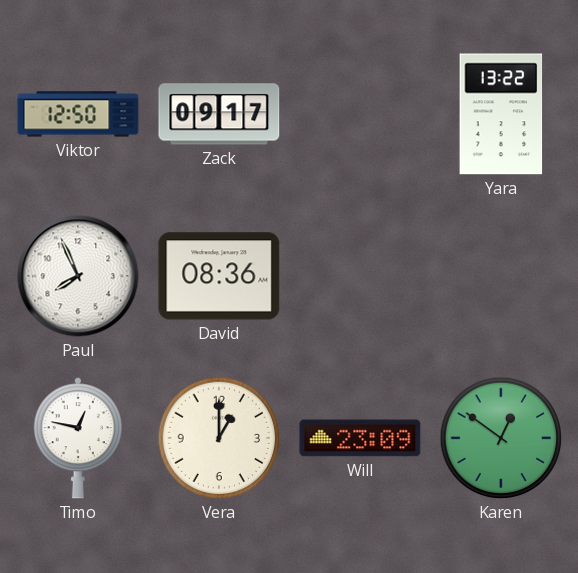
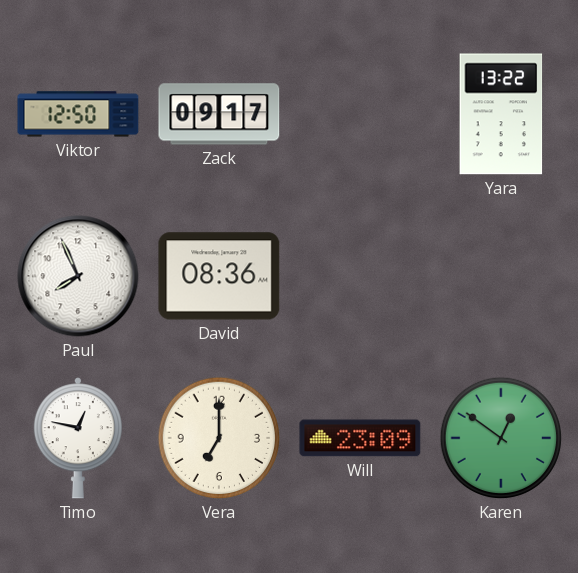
Vera: 1:00 -> 7:00
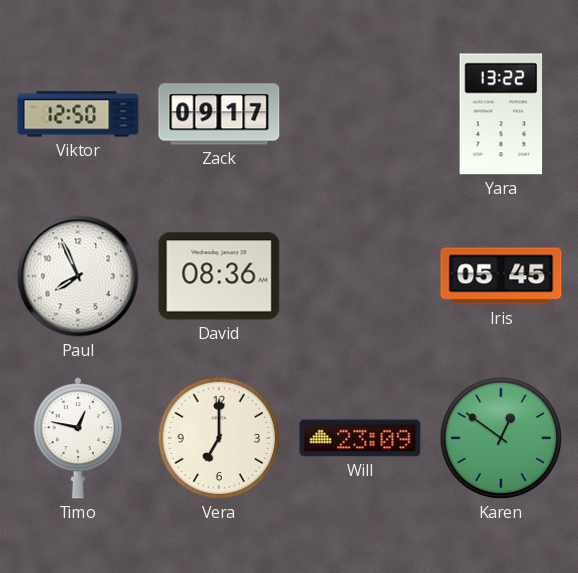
Iris: none -> 05:45
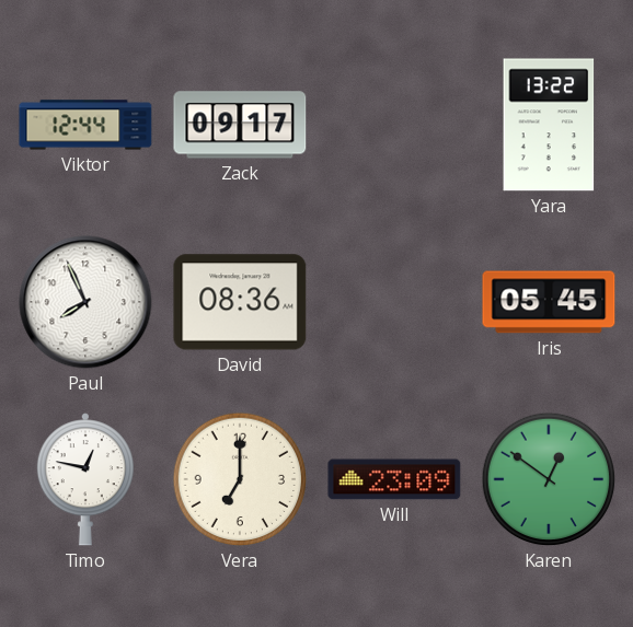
Viktor: 12:50 -> 12:44
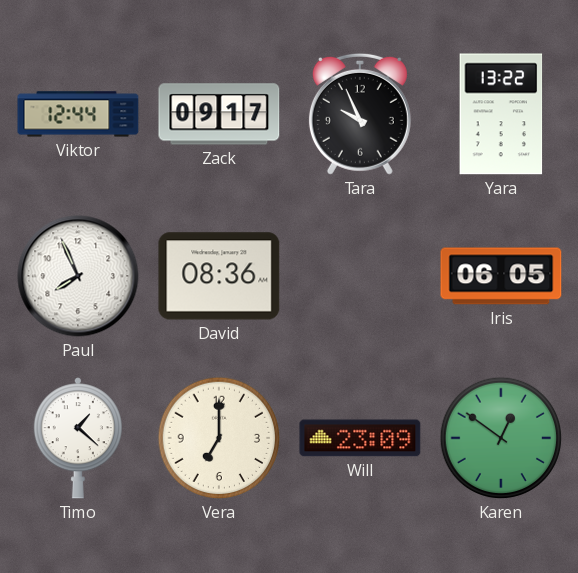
Tara: none -> 9:56
Iris: 05:45 -> 06:05
Timo: 12:47 -> 1:22
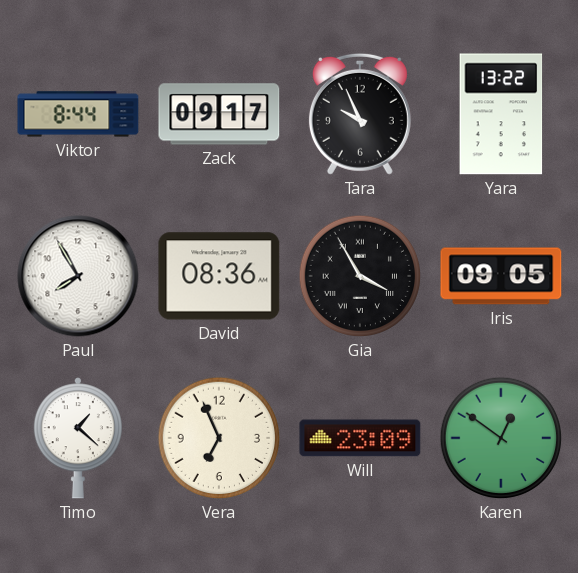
Viktor: 12:44 -> 8:44
Paul: 7:56 -> 7:55
Gia: none -> 3:55
Iris: 06:05 -> 09:05
Vera: 7:00 -> 6:56
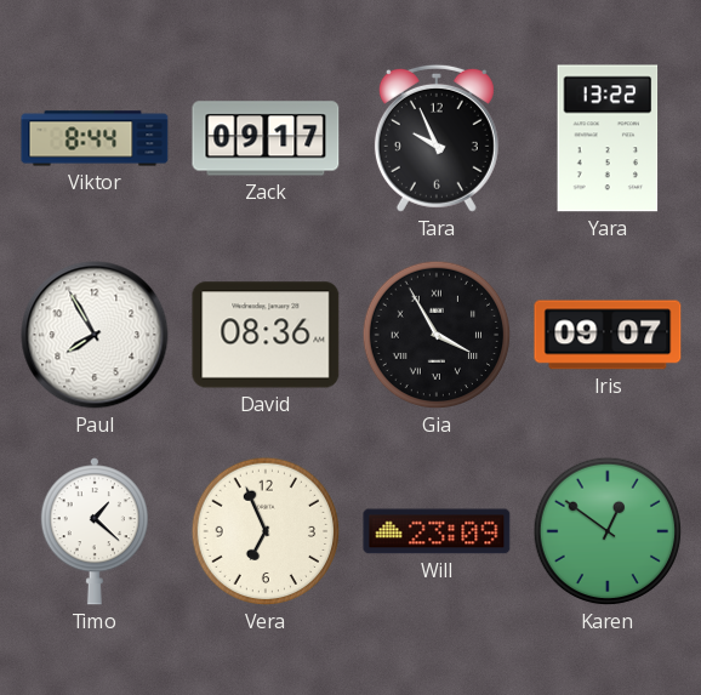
Iris: 09:05 -> 09:07
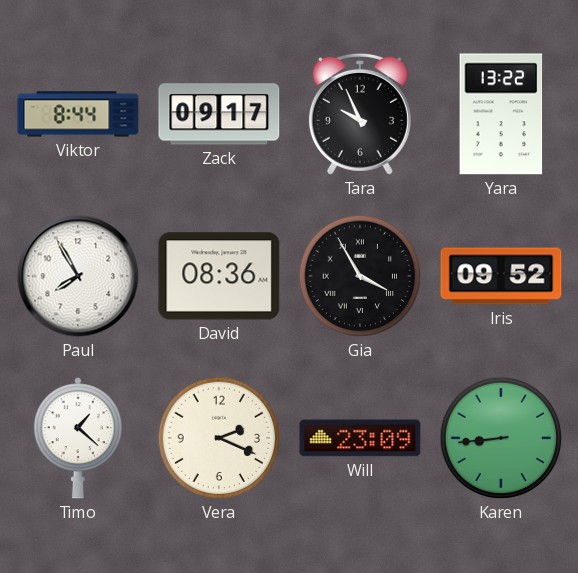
Iris: 09:07 -> 09:52
Vera: 6:56 -> 2:19
Karen: 12:51 -> 8:44
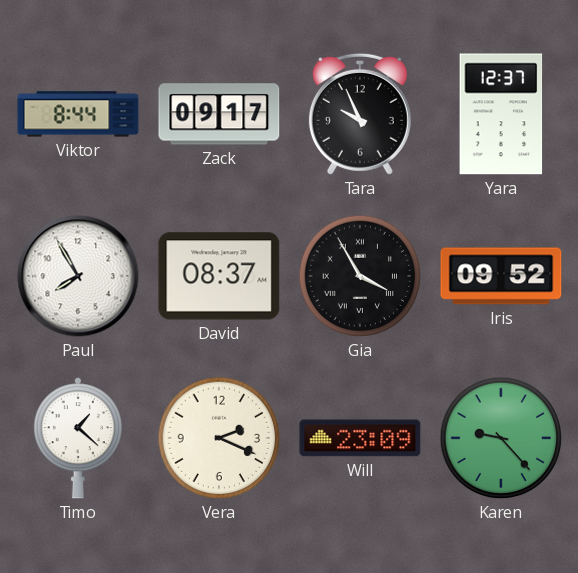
Yara: 13:22 -> 12:37
David: 08:36 -> 08:37
Karen: 8:44 -> 9:23
